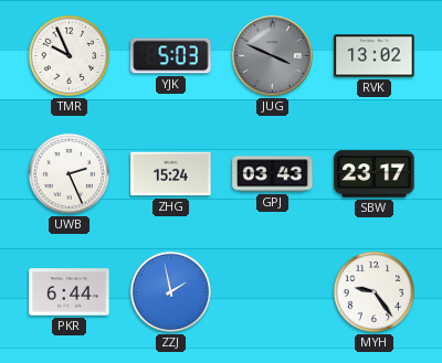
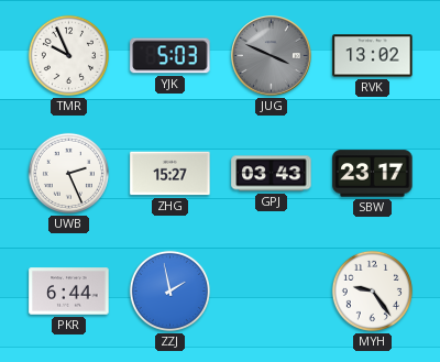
ZHG: 15:24 -> 15:27
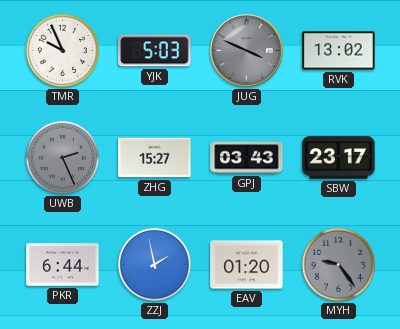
UWB dial: white -> grey
EAV: none -> 01:20
MYH dial: white -> grey
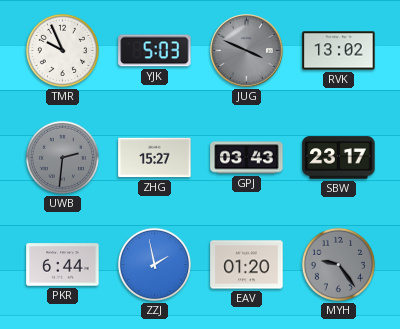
UWB: 2:26 -> 2:31
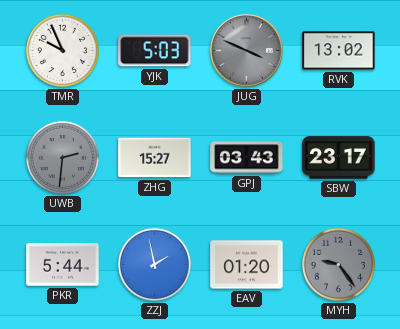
PKR: 6:44 -> 5:44
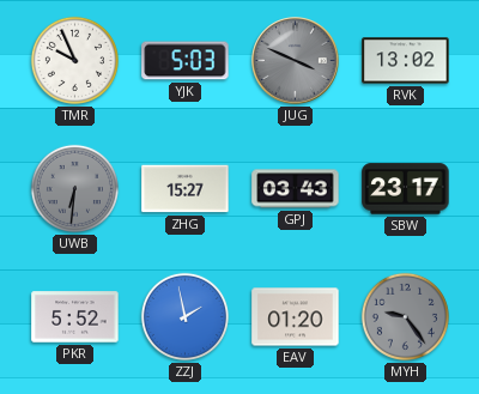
UWB: 2:31 -> 6:31
PKR: 5:44 -> 5:52
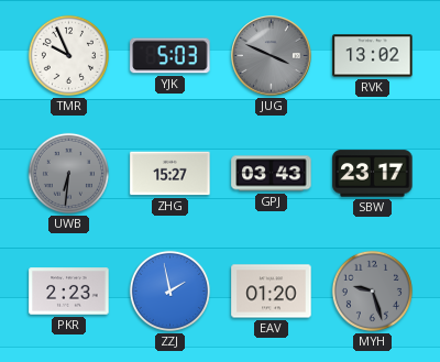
PKR: 5:52 -> 2:23
MYH: 9:24 -> 9:27
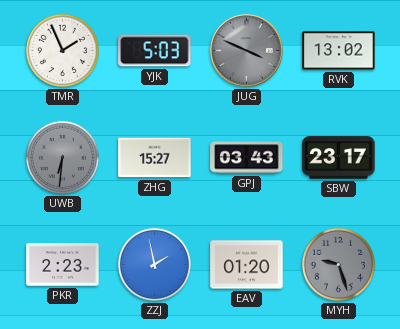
TMR: 9:56 -> 1:56
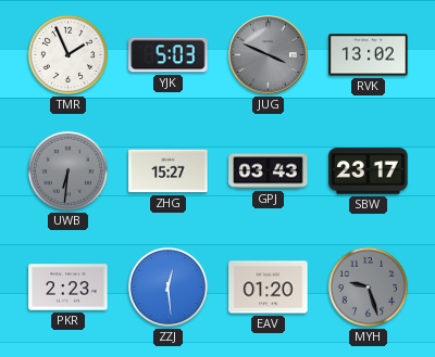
ZZJ: 1:58 -> 12:29
